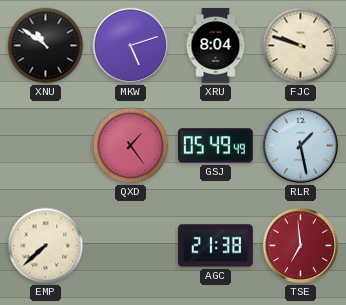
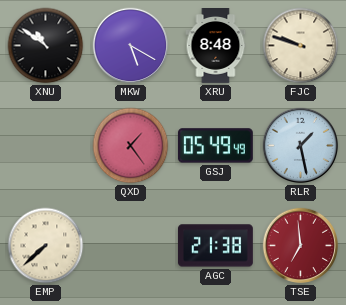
MKW: 5:12 -> 5:20
XRU: 8:04 -> 8:48
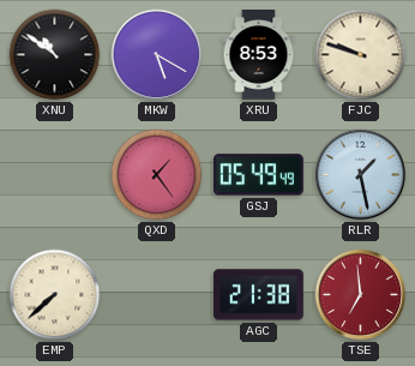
XRU: 8:48 -> 8:53
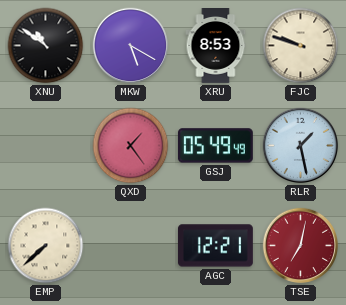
AGC: 21:38 -> 12:21
TSE: 6:59 -> 7:02
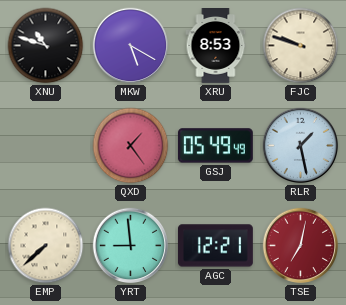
XNU: 10:51 -> 10:48
YRT: none -> 8:59
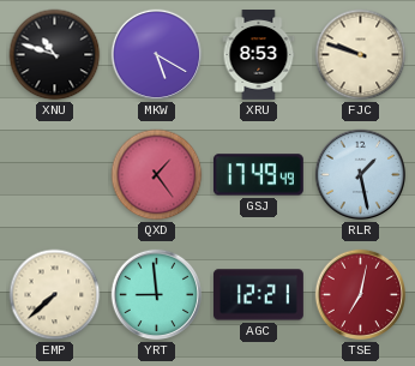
GSJ: 05:49 -> 17:49
